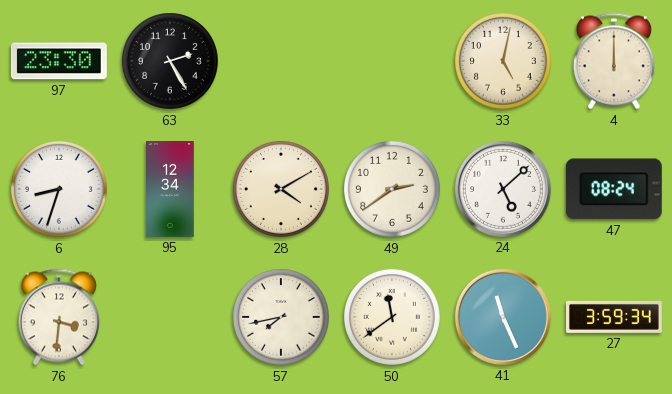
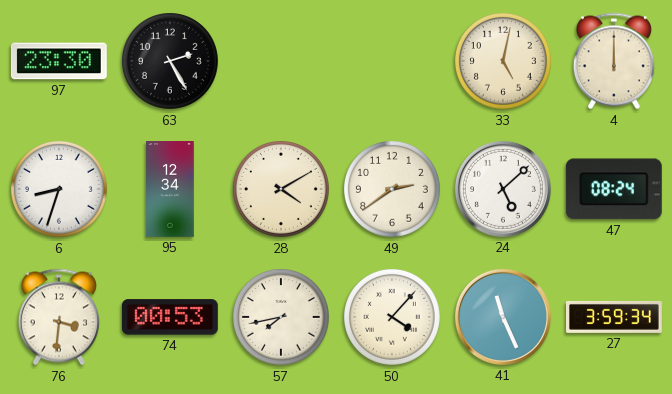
74: none -> 00:53
50: 11:39 -> 4:07
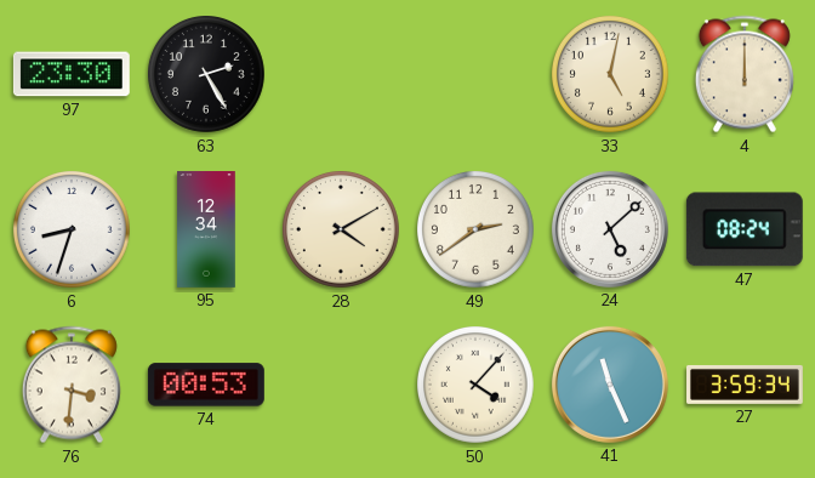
57: 7:43 -> none
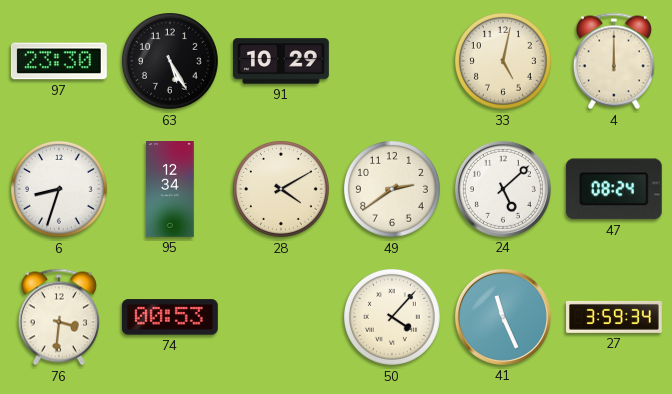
63: 2:25 -> 5:25
91: none -> 10:29
